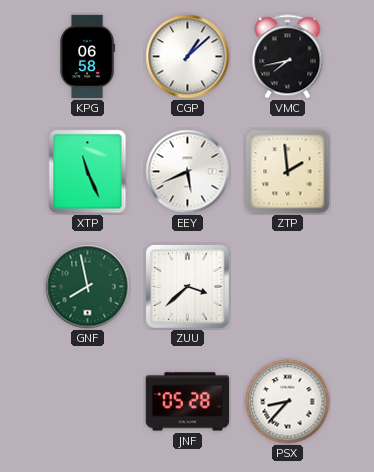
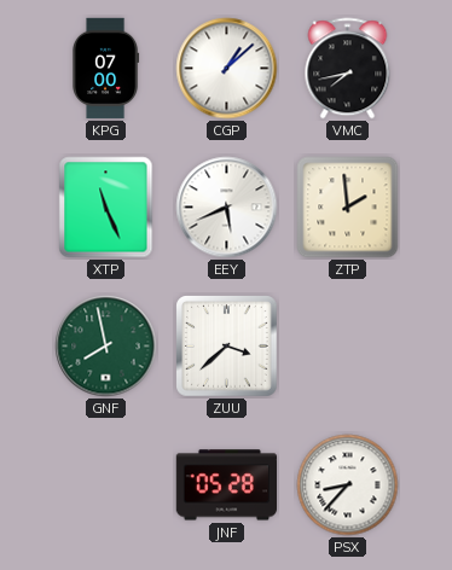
KPG: 06:58 -> 07:00
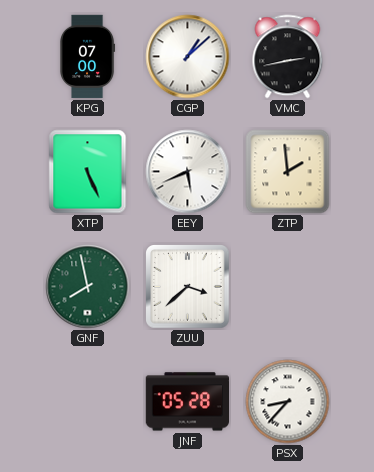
VMC: 7:43 -> 2:43
XTP: 11:26 -> 5:26
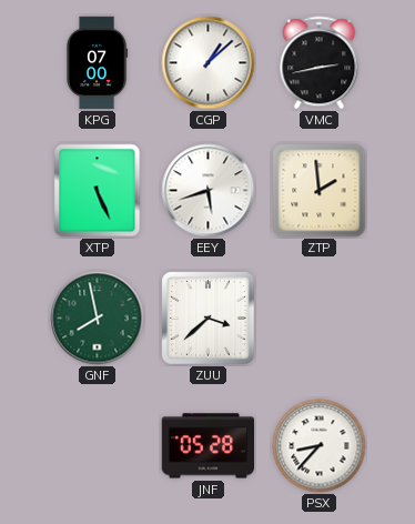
EEY: 5:41 -> 5:42
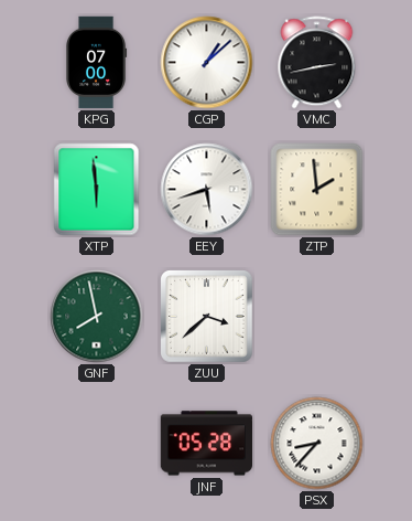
XTP: 5:26 -> 5:59
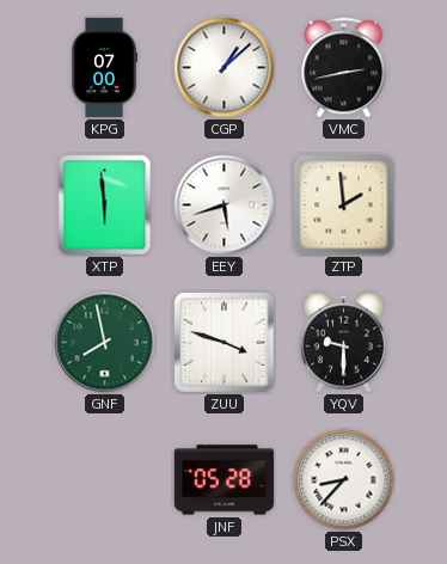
ZUU: 3:38 -> 3:48
YQV: none -> 9:30
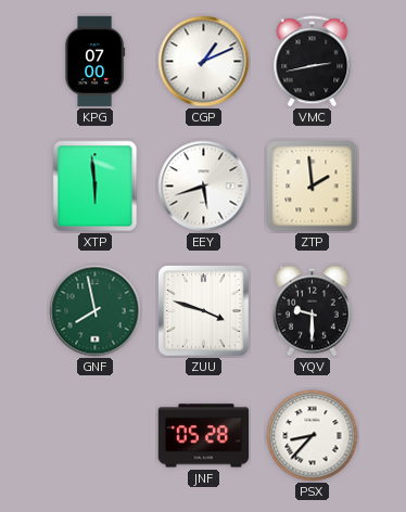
CGP: 1:08 -> 1:11
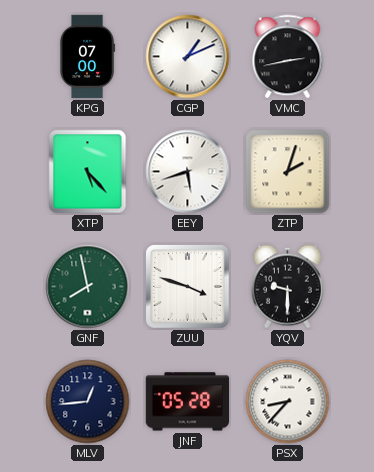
XTP: 5:59 -> 5:23
ZTP: 1:59 -> 2:03
MLV: none -> 12:44
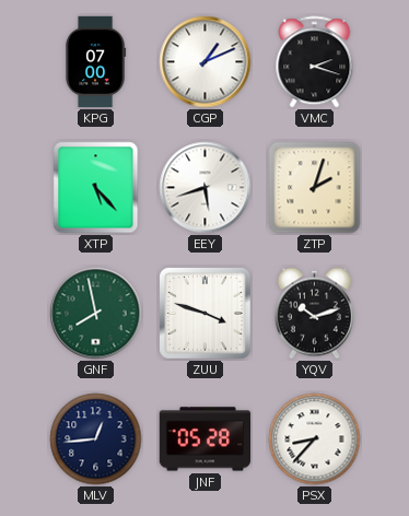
VMC: 2:43 -> 2:18
YQV: 9:30 -> 10:12
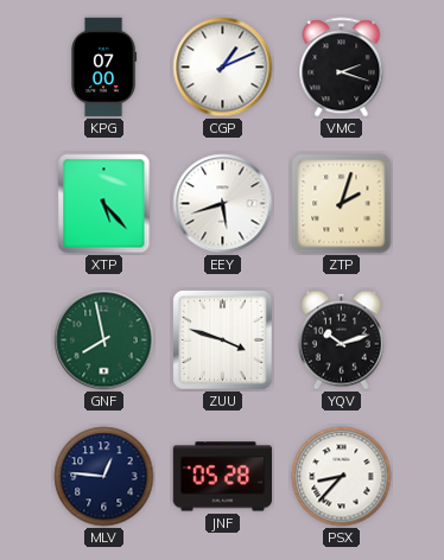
MLV: 12:44 -> 12:46
